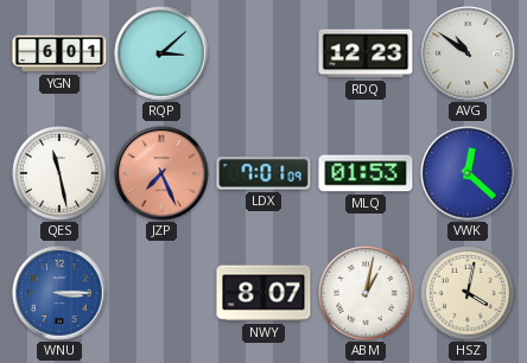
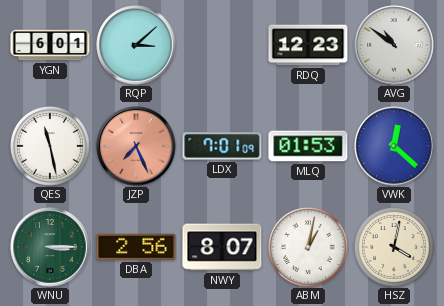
WNU dial: blue -> green
DBA: none -> 2:56
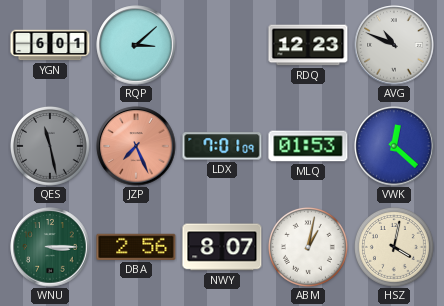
AVG: 10:51 -> 10:49
QES dial: white -> grey
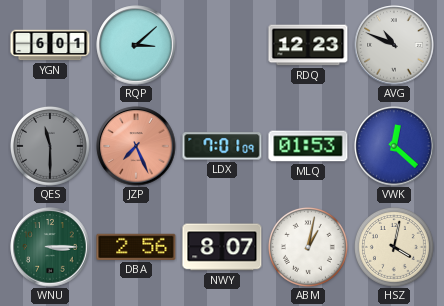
QES: 11:28 -> 11:30
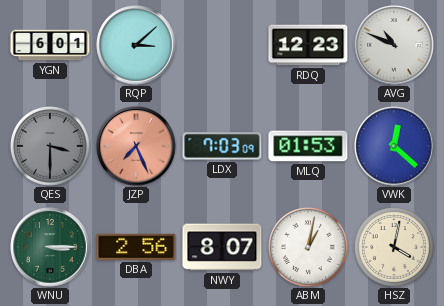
QES: 11:30 -> 3:30
LDX: 7:01 -> 7:03
